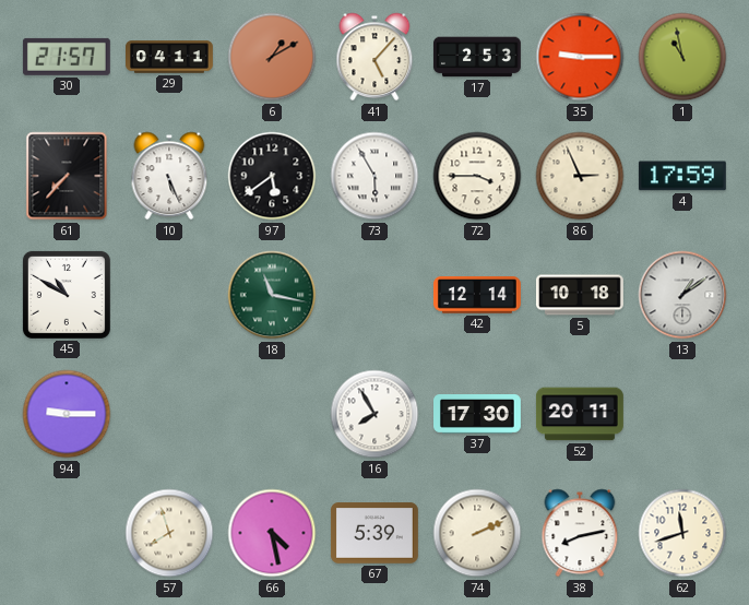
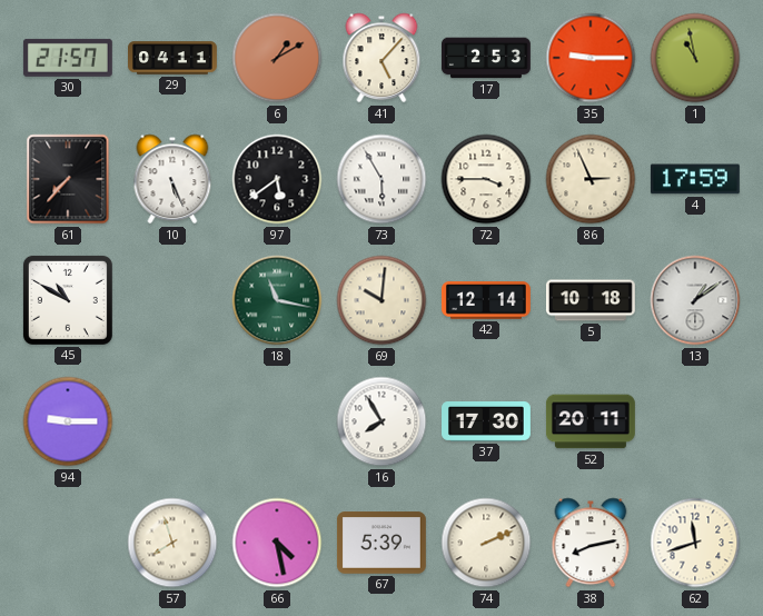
69: none -> 10:01
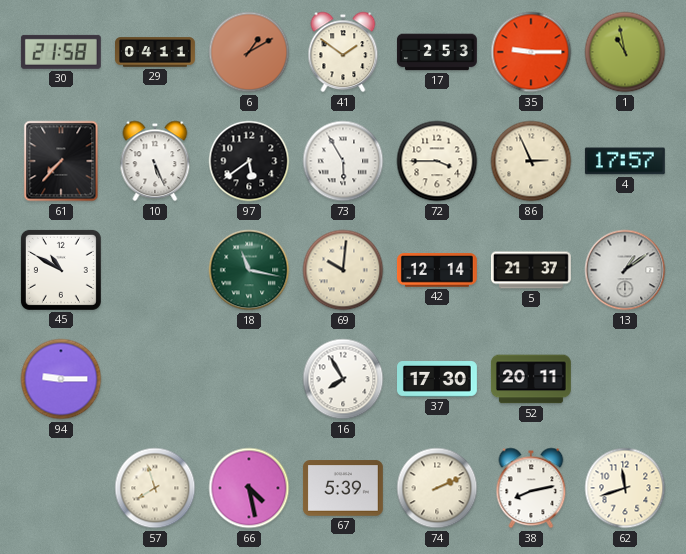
30: 21:57 -> 21:58
41: 5:07 -> 1:51
4: 17:59 -> 17:57
5: 10:18 -> 21:37
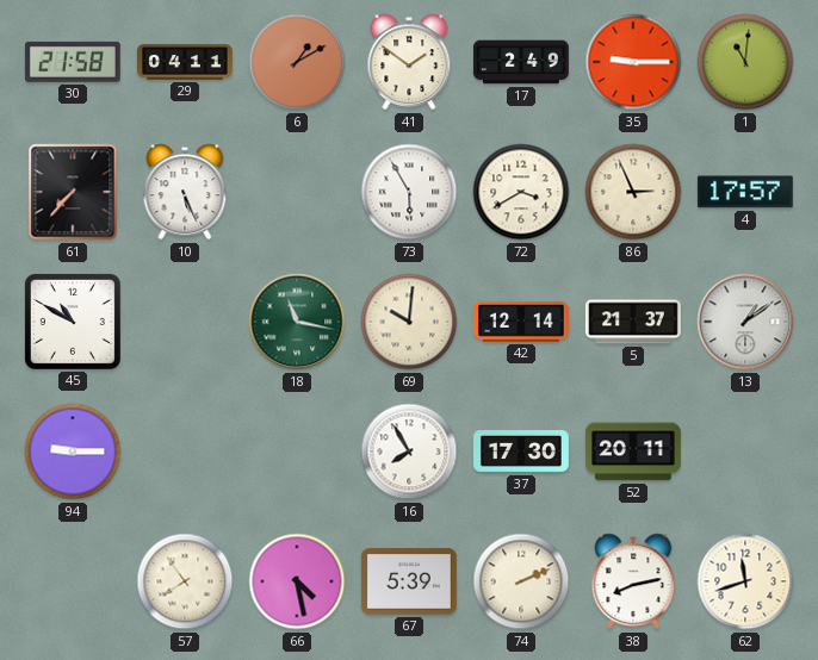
17: 2:53 -> 2:49
1: 10:58 -> 11:01
97: 5:39 -> none
72: 3:45 -> 3:40
57: 7:57 -> 7:54
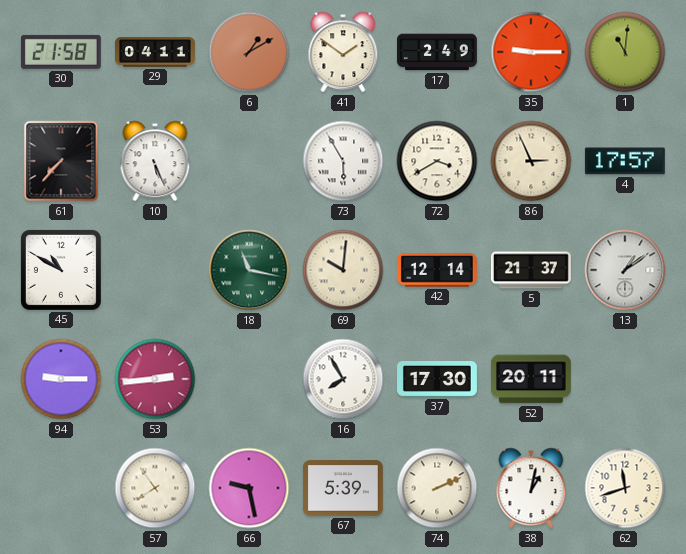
53: none -> 2:44
66: 4:28 -> 9:28
38: 8:13 -> 1:02
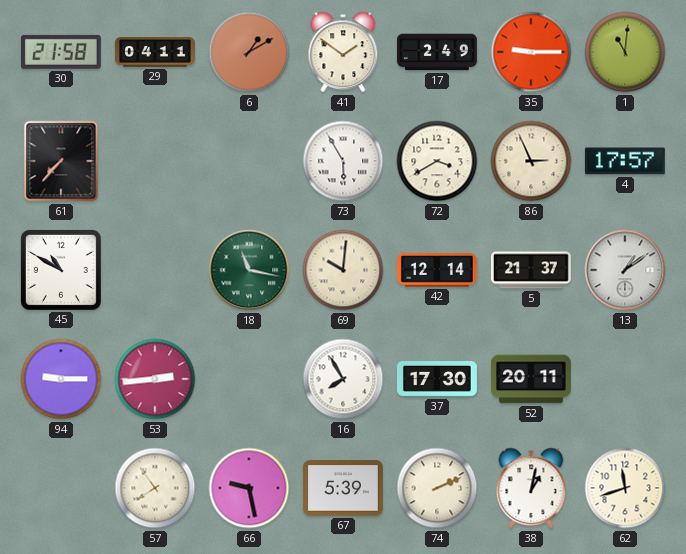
10: 5:26 -> none
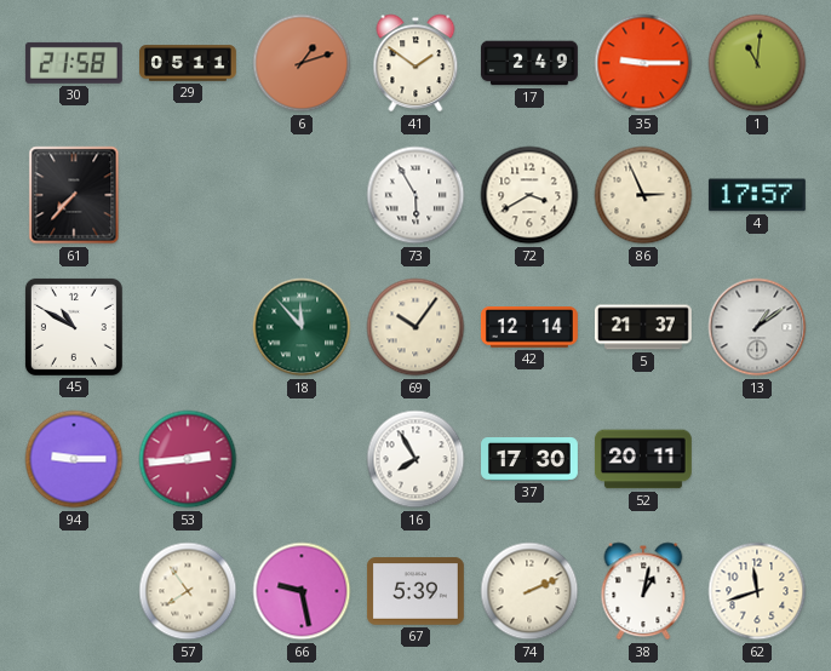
29: 04:11 -> 05:11
6: 1:10 -> 1:12
18: 11:17 -> 11:53
69: 10:01 -> 10:06
